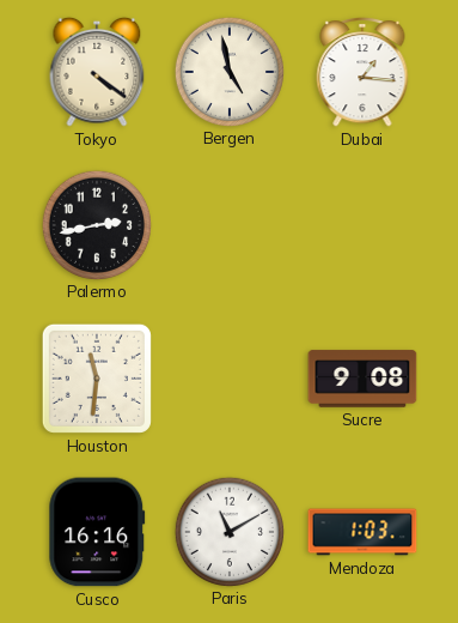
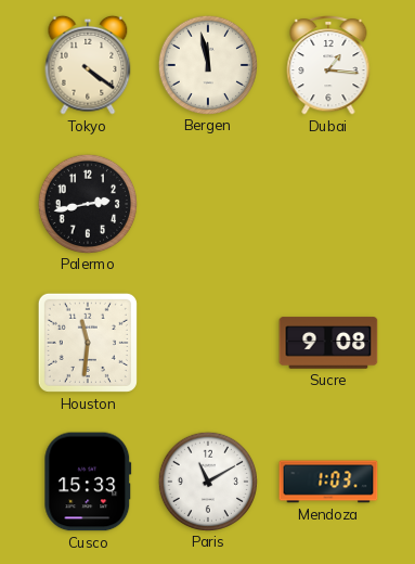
Bergen: 4:58 -> 11:58
Cusco: 16:16 -> 15:33
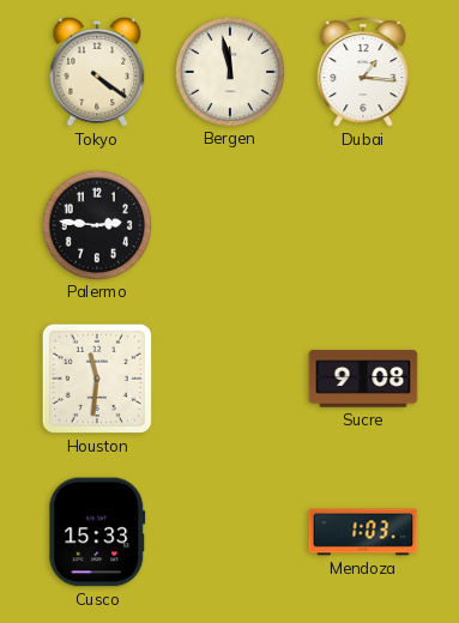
Palermo: 2:43 -> 2:46
Paris: 11:10 -> none
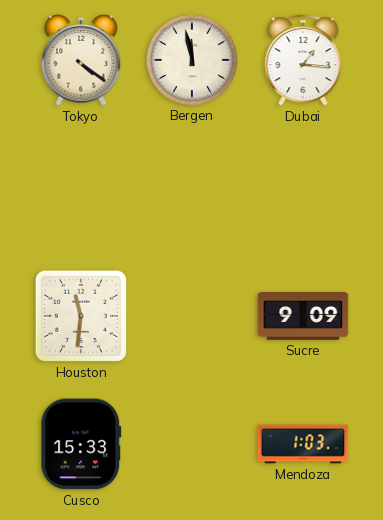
Palermo: 2:46 -> none
Sucre: 9:08 -> 9:09
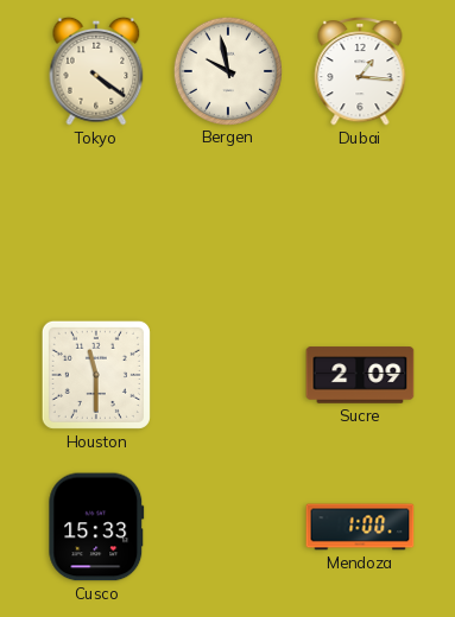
Bergen: 11:58 -> 9:58
Houston: 11:31 -> 11:30
Sucre: 9:09 -> 2:09
Mendoza: 1:03 -> 1:00
